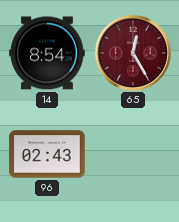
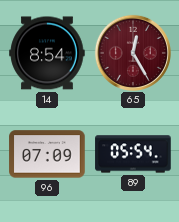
96: 02:43 -> 07:09
89: none -> 05:54
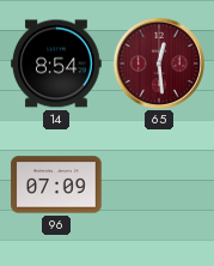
65: 12:25 -> 12:29
89: 05:54 -> none
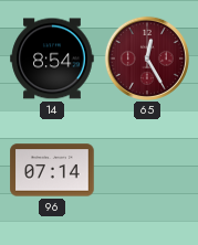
65: 12:29 -> 12:25
96: 07:09 -> 07:14
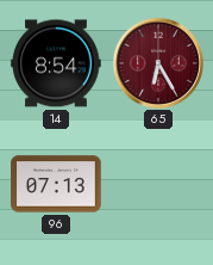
65: 12:25 -> 6:25
96: 07:14 -> 07:13
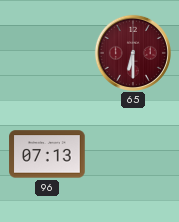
14: 8:54 -> none
65: 6:25 -> 6:30
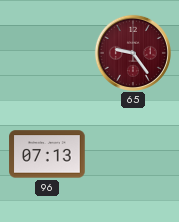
65: 6:30 -> 9:24
